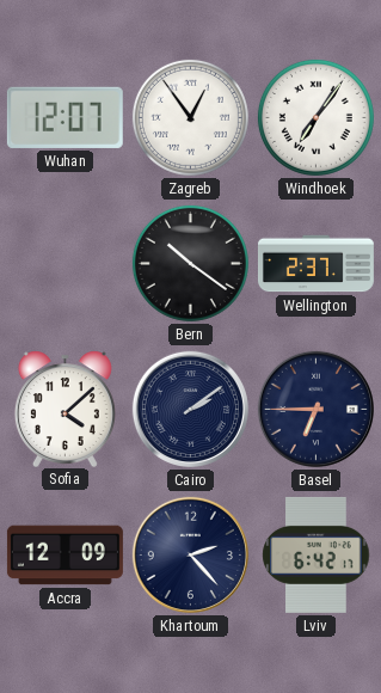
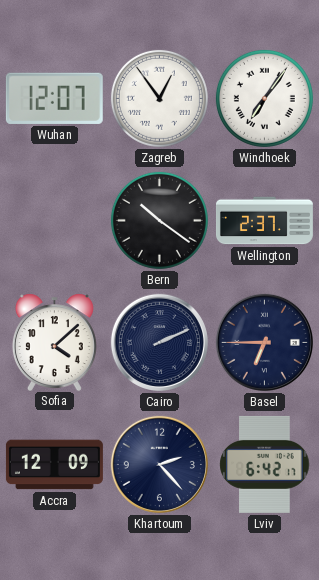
Cairo: 2:09 -> 2:11
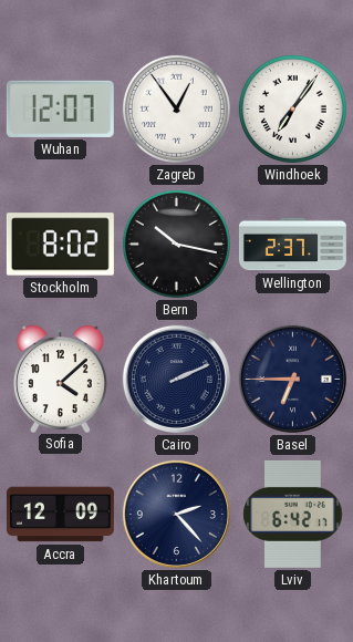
Stockholm: none -> 8:02
Bern: 10:21 -> 10:17
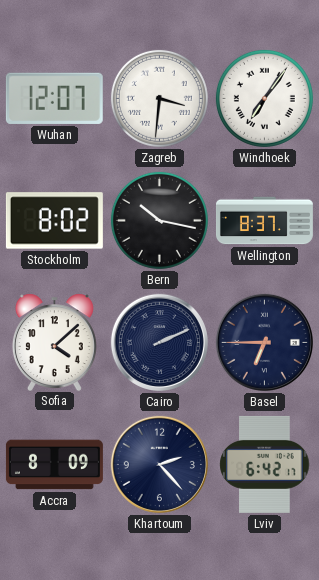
Zagreb: 12:54 -> 3:31
Wellington: 2:37 -> 8:37
Accra: 12:09 -> 8:09
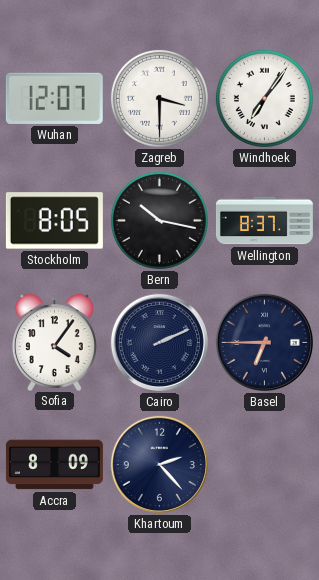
Zagreb: 3:31 -> 3:30
Stockholm: 8:02 -> 8:05
Sofia: 4:08 -> 4:06
Lviv: 6:42 -> none
